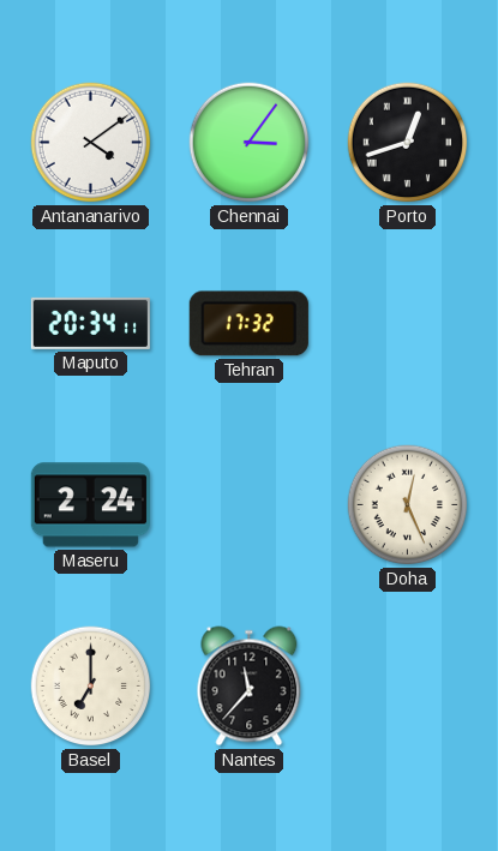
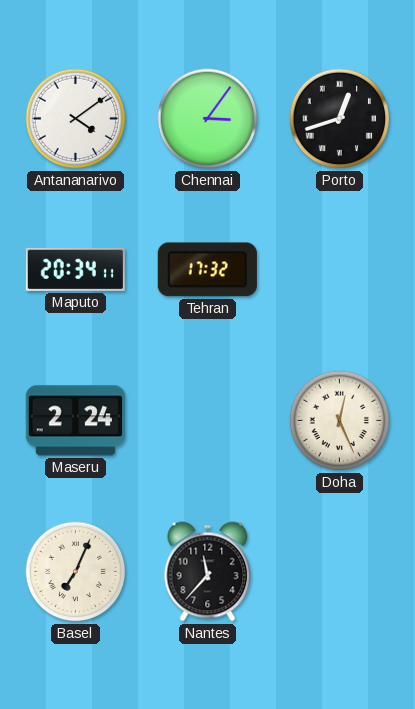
Basel: 7:00 -> 7:04
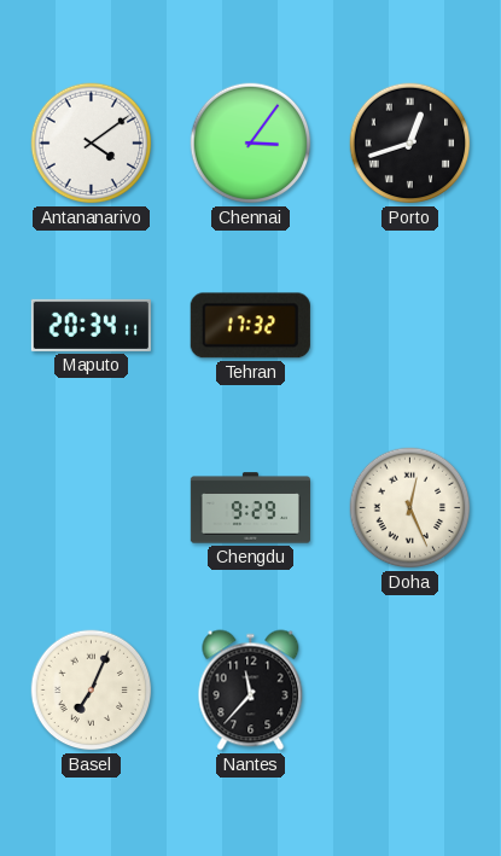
Maseru: 2:24 -> none
Chengdu: none -> 9:29
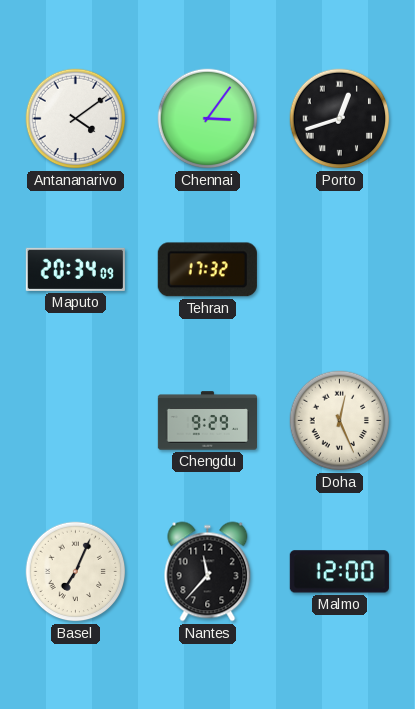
Maputo: 20:34:11 -> 20:34:09
Malmo: none -> 12:00
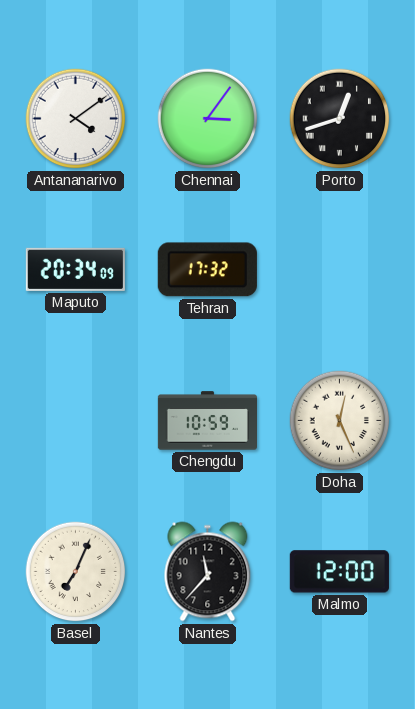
Chengdu: 9:29 -> 10:59
